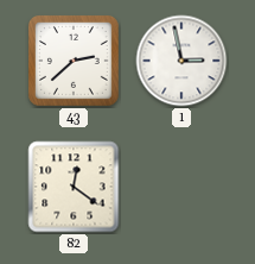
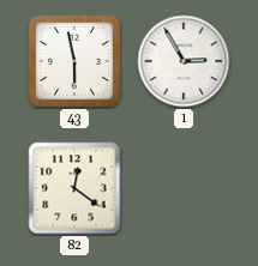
43: 2:38 -> 5:58
1: 2:58 -> 2:55
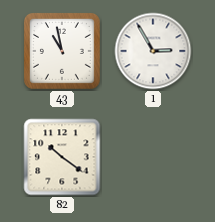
43: 5:58 -> 10:58
82: 12:21 -> 10:21
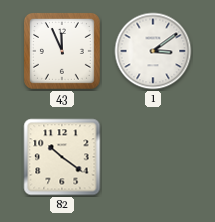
43: 10:58 -> 11:56
1: 2:55 -> 3:09
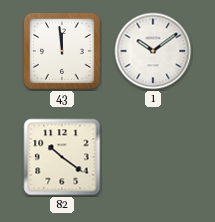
43: 11:56 -> 11:59
1: 3:09 -> 10:09
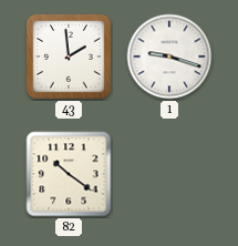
43: 11:59 -> 1:59
1: 10:09 -> 9:18
